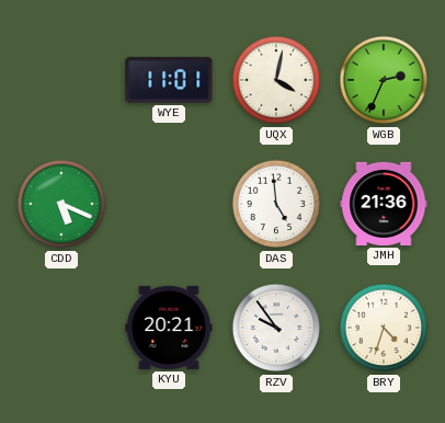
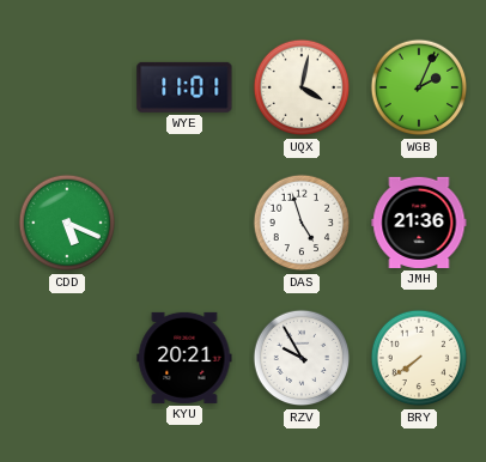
WGB: 2:34 -> 2:04
DAS: 4:59 -> 4:57
RZV: 9:54 -> 9:55
BRY: 4:33 -> 7:39
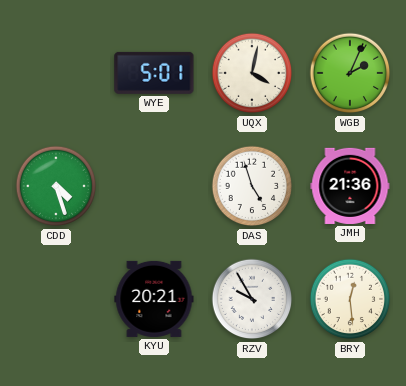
WYE: 11:01 -> 5:01
CDD: 5:19 -> 4:27
BRY: 7:39 -> 12:29
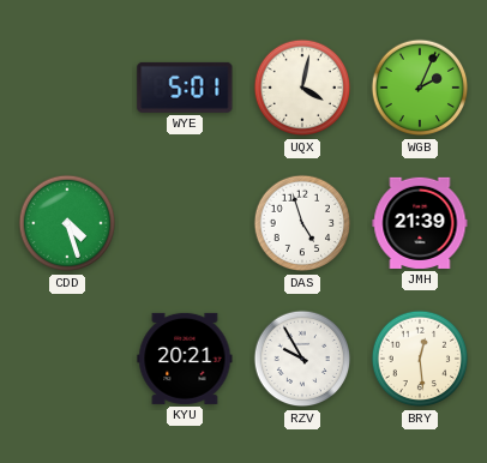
JMH: 21:36 -> 21:39
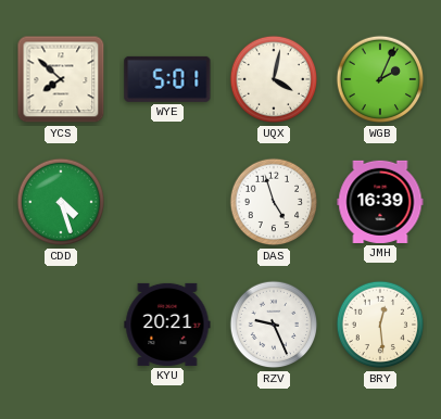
YCS: none -> 7:52
JMH: 21:39 -> 16:39
RZV: 9:55 -> 9:26
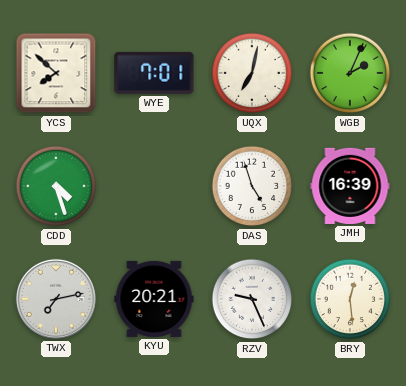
WYE: 5:01 -> 7:01
UQX: 4:02 -> 7:02
TWX: none -> 7:13
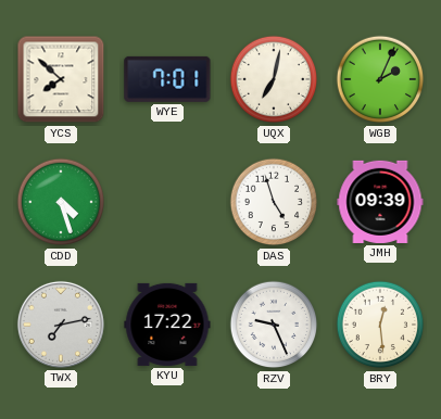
JMH: 16:39 -> 09:39
KYU: 20:21 -> 17:22
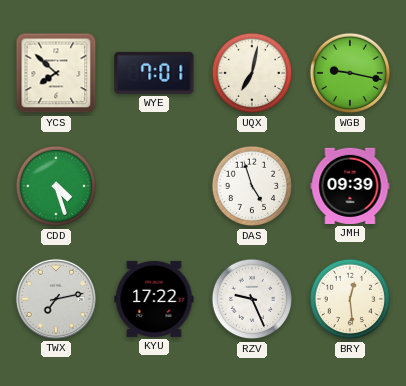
WGB: 2:04 -> 9:17
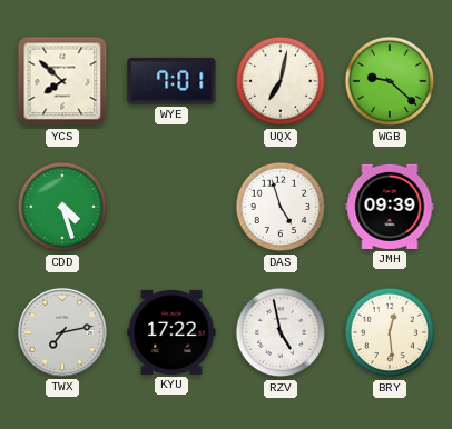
WGB: 9:17 -> 9:22
RZV: 9:26 -> 4:58
